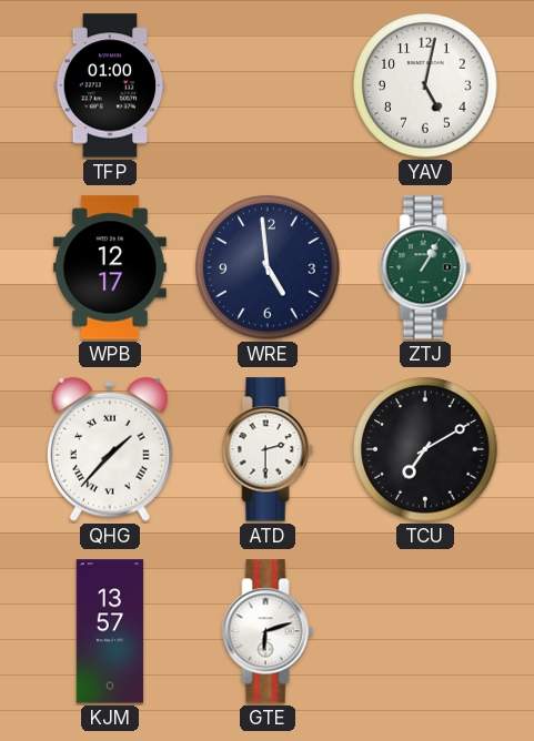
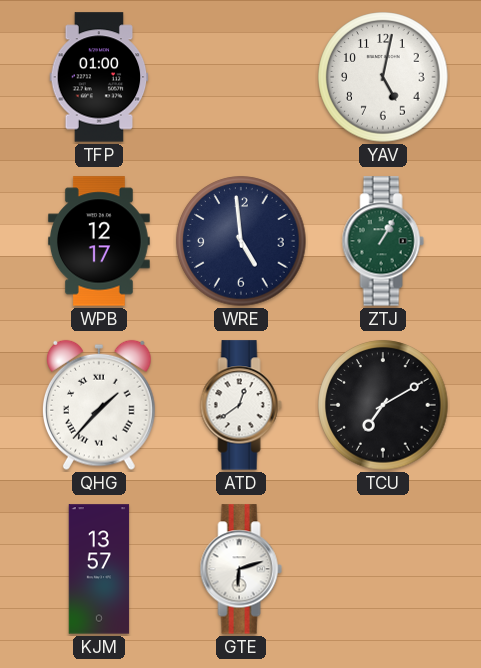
ATD: 2:30 -> 12:39
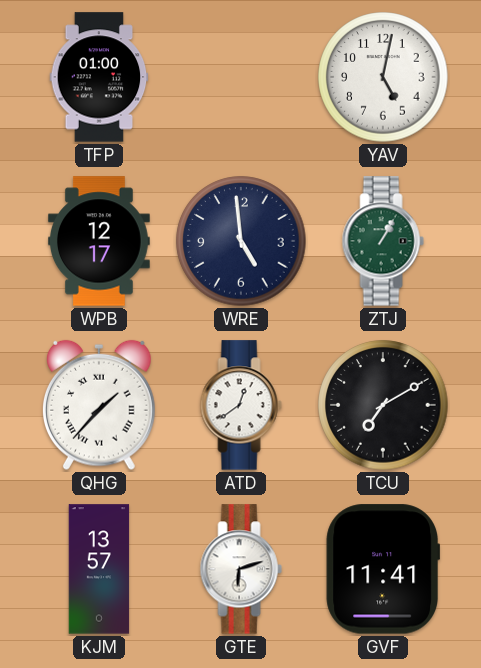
GVF: none -> 11:41
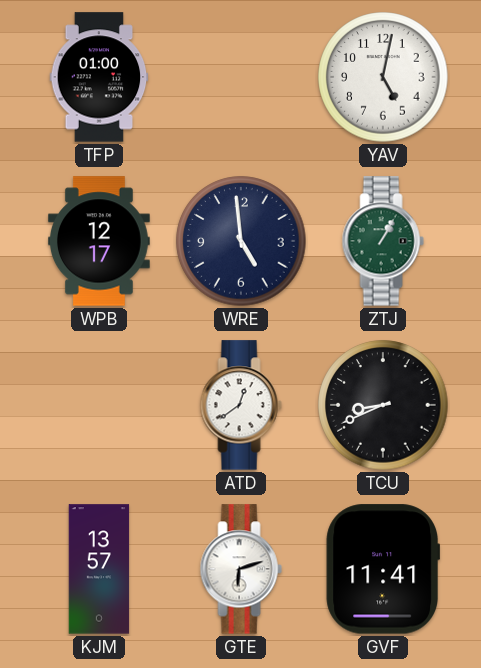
QHG: 1:37 -> none
TCU: 7:10 -> 8:41
